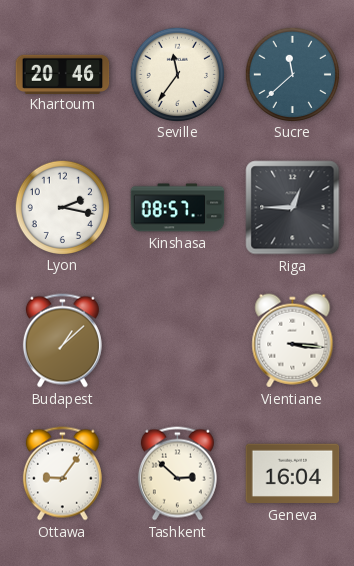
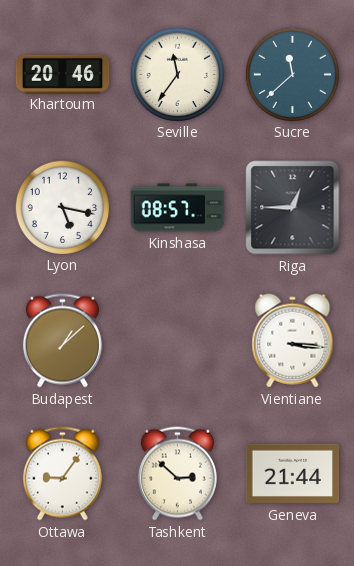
Lyon: 2:17 -> 5:17
Geneva: 16:04 -> 21:44
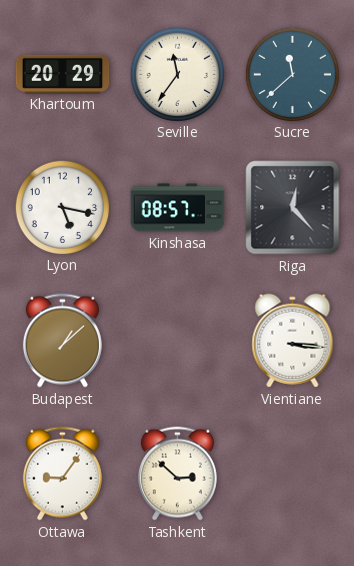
Khartoum: 20:46 -> 20:29
Riga: 12:45 -> 12:23
Geneva: 21:44 -> none
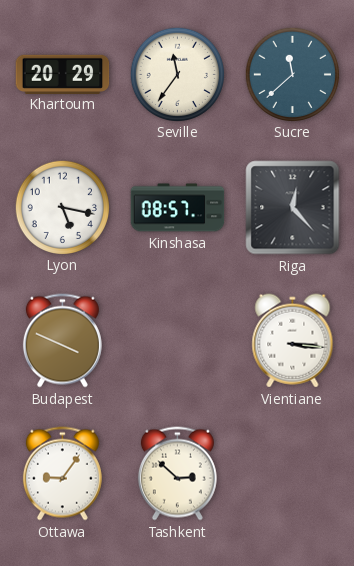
Budapest: 1:08 -> 3:49
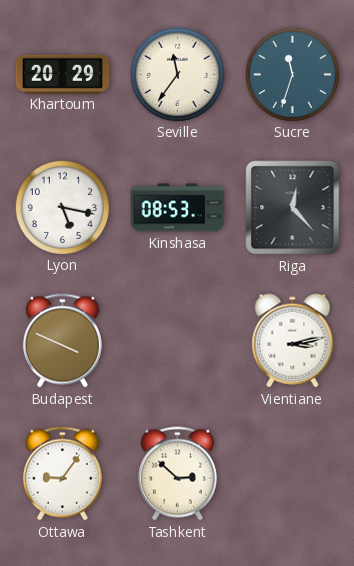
Sucre: 11:38 -> 11:33
Kinshasa: 08:57 -> 08:53
Vientiane: 3:16 -> 3:13
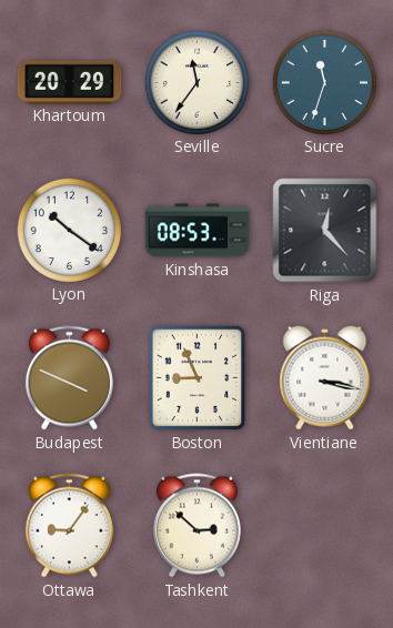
Lyon: 5:17 -> 10:21
Boston: none -> 8:56
Vientiane: 3:13 -> 3:17
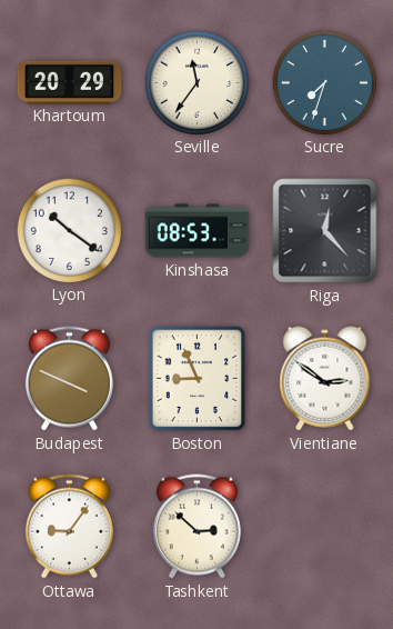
Sucre: 11:33 -> 7:33
Vientiane: 3:17 -> 2:51
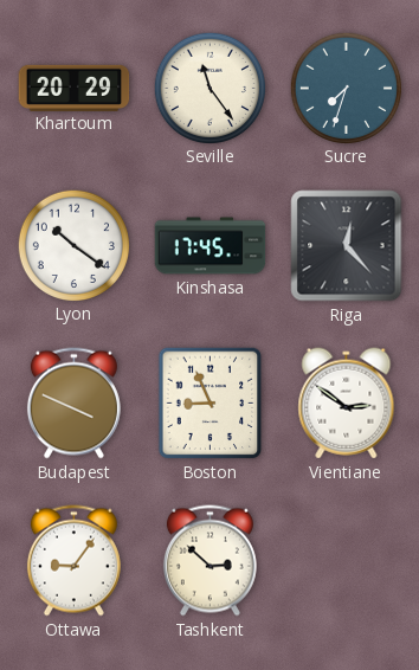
Seville: 11:36 -> 11:24
Kinshasa: 08:53 -> 17:45
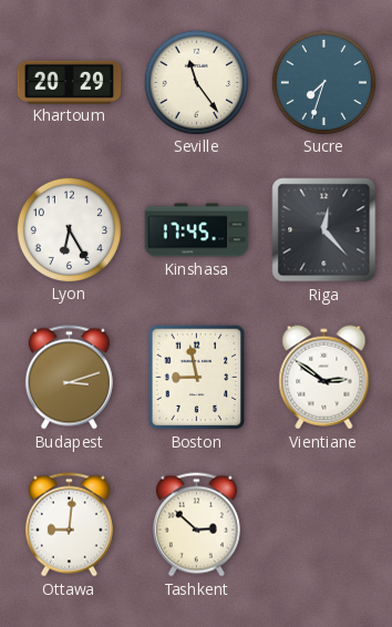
Lyon: 10:21 -> 6:25
Budapest: 3:49 -> 3:12
Boston: 8:56 -> 8:58
Ottawa: 9:06 -> 9:01
